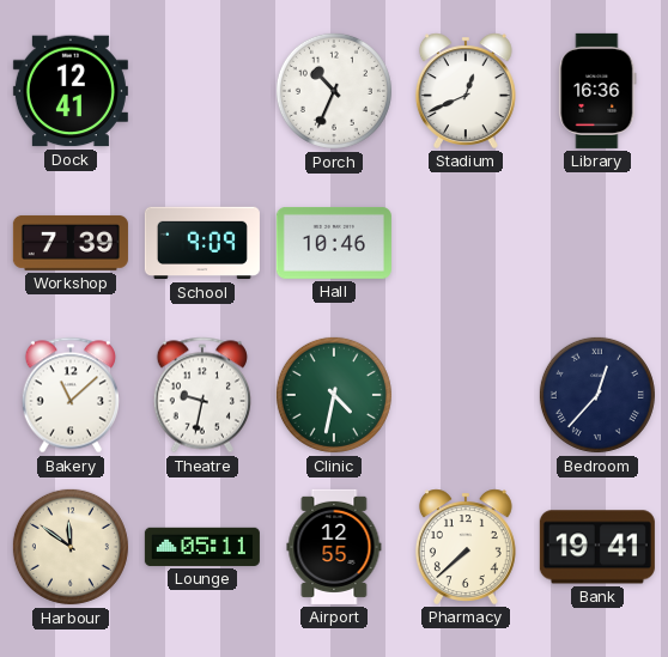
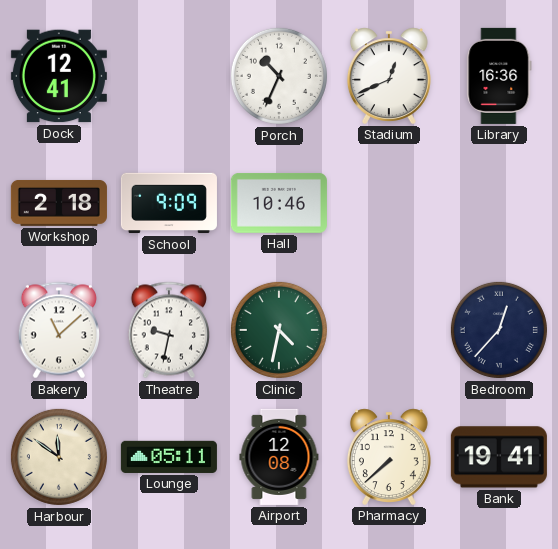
Workshop: 7:39 -> 2:18
Airport: 12:55 -> 12:08
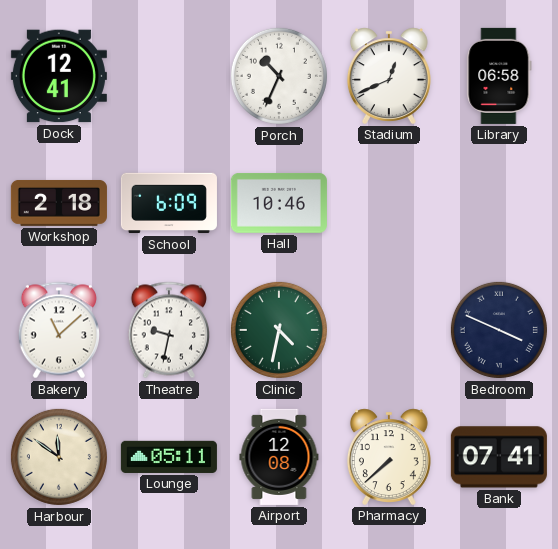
Library: 16:36 -> 06:58
School: 9:09 -> 6:09
Bedroom: 12:37 -> 3:49
Bank: 19:41 -> 07:41
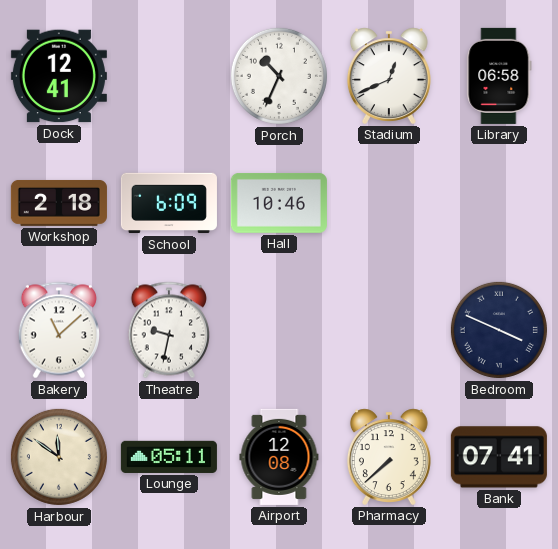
Clinic: 4:32 -> none
